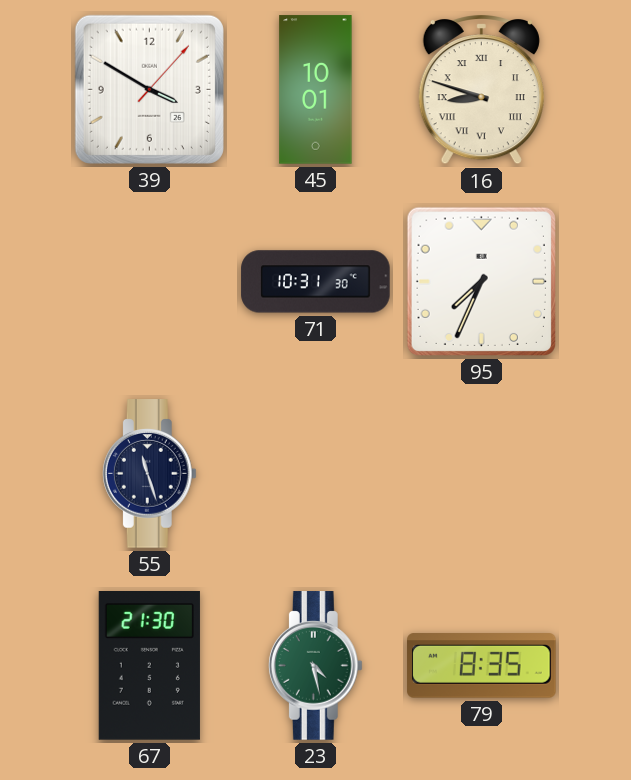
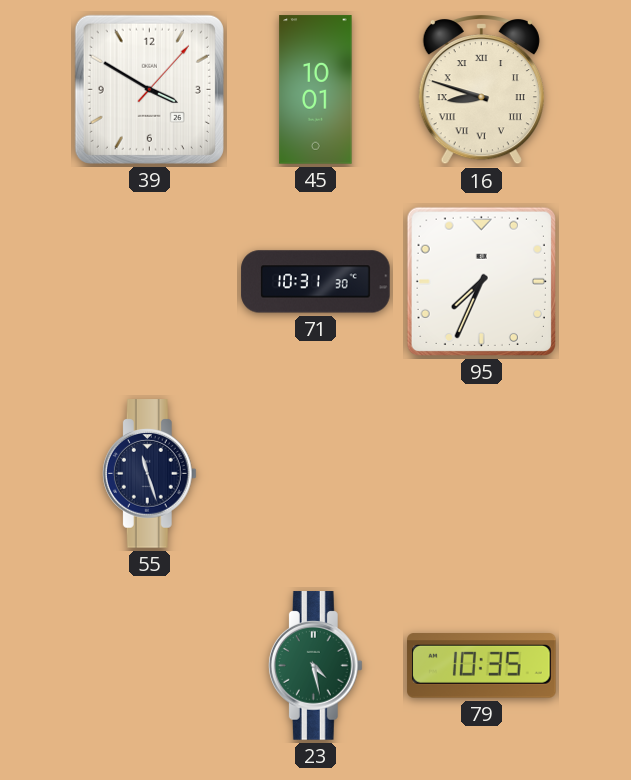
67: 21:30 -> none
79: 8:35 -> 10:35
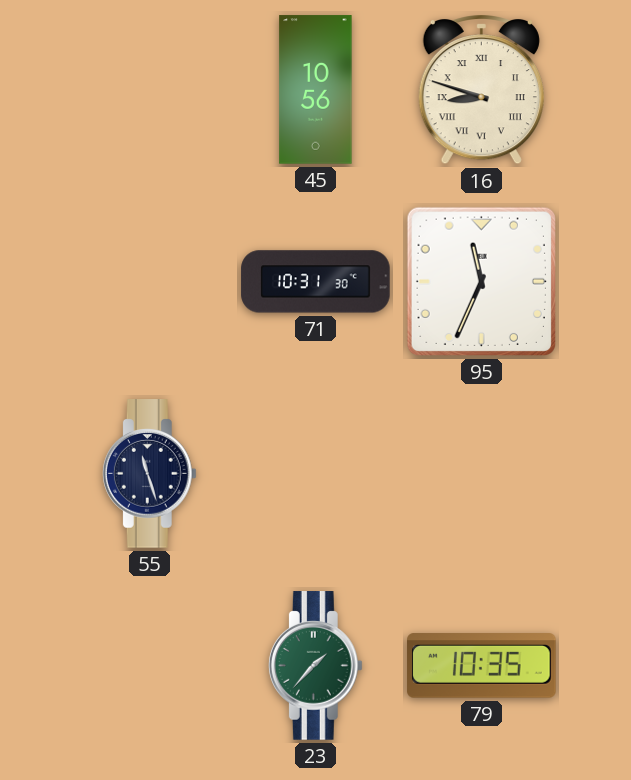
39: 3:50 -> none
45: 10:01 -> 10:56
95: 7:34 -> 11:34
23: 4:28 -> 1:37
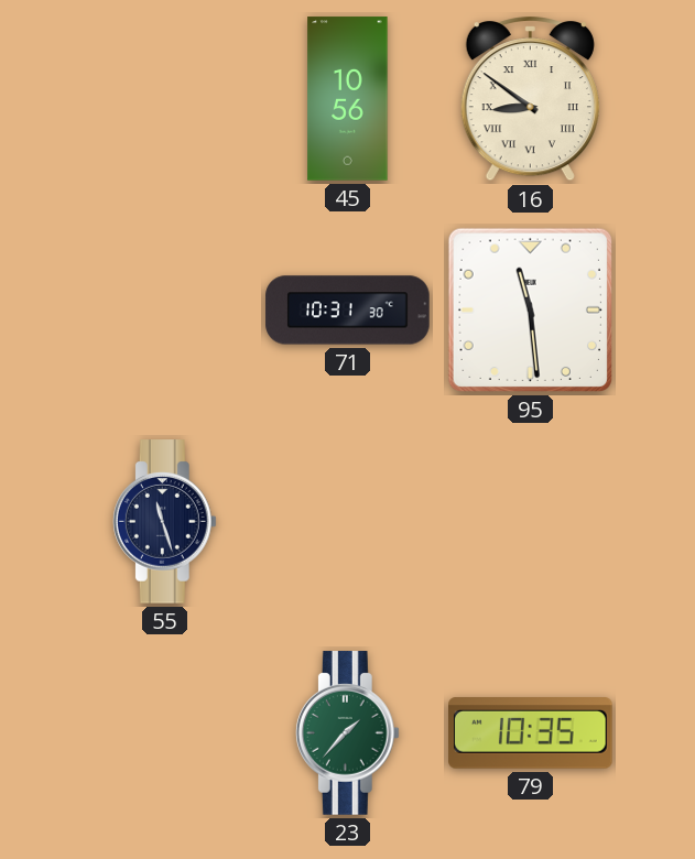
16: 8:48 -> 8:51
95: 11:34 -> 11:29
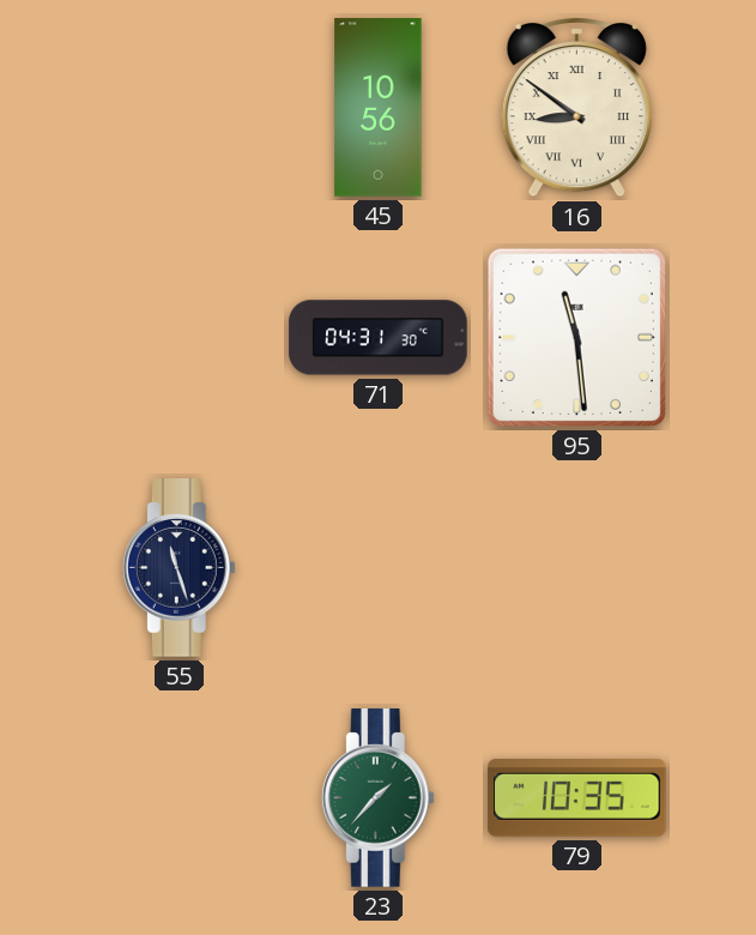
71: 10:31 -> 04:31
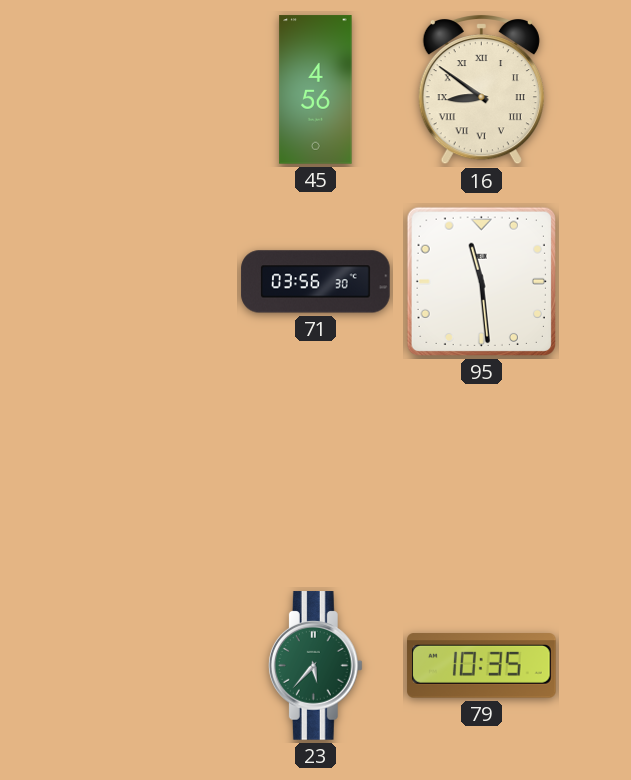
45: 10:56 -> 4:56
71: 04:31 -> 03:56
55: 11:27 -> none
23: 1:37 -> 5:37
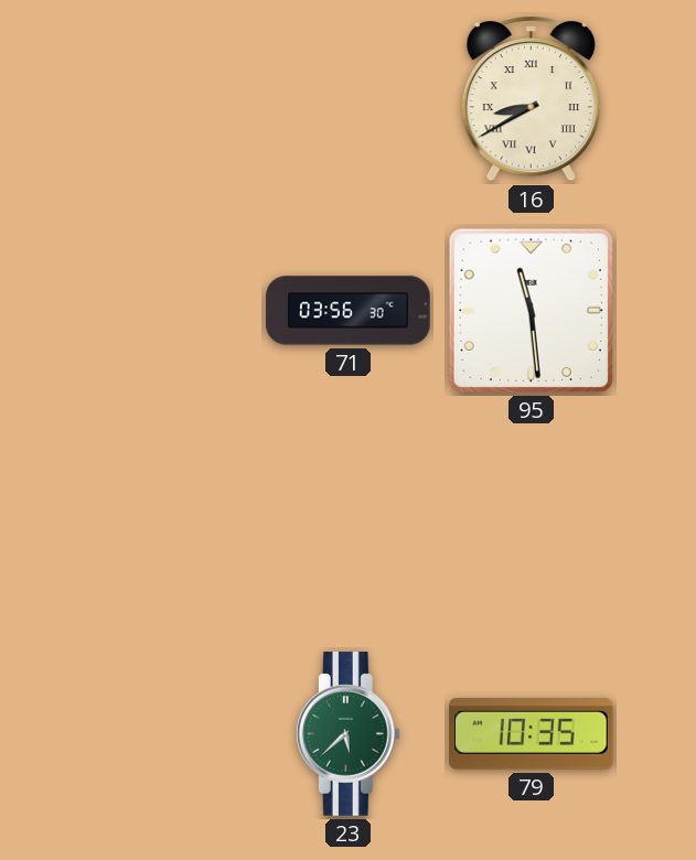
45: 4:56 -> none
16: 8:51 -> 8:40
23: 5:37 -> 5:38
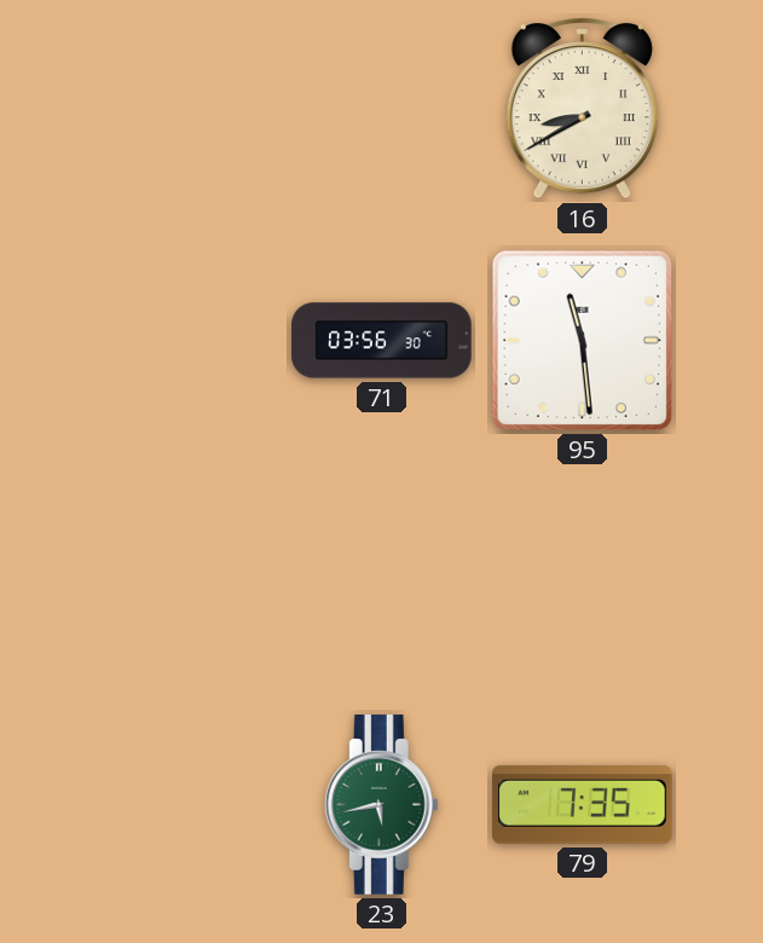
23: 5:38 -> 5:43
79: 10:35 -> 7:35
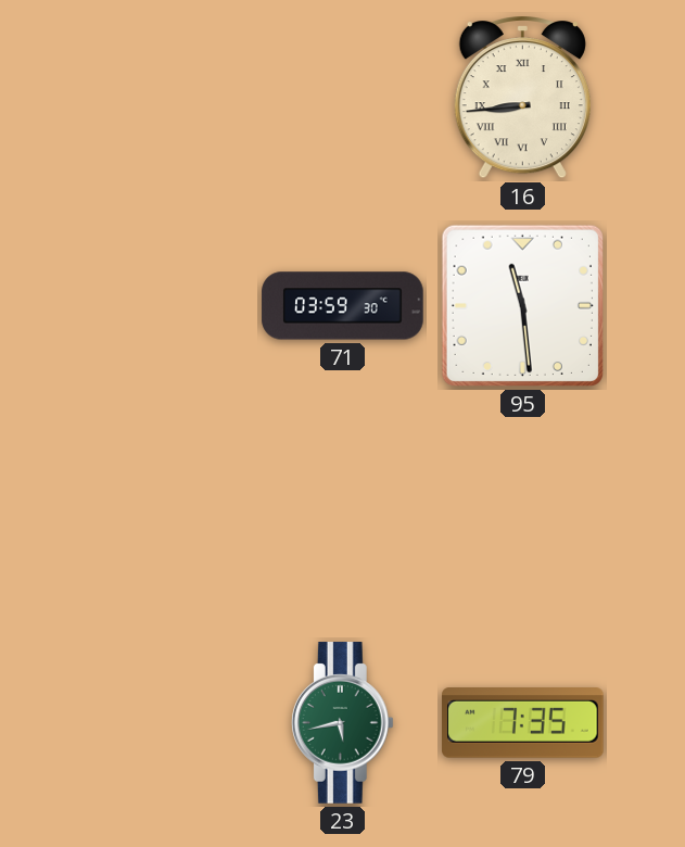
16: 8:40 -> 8:44
71: 03:56 -> 03:59
